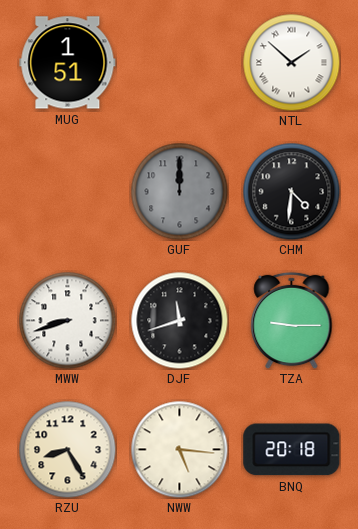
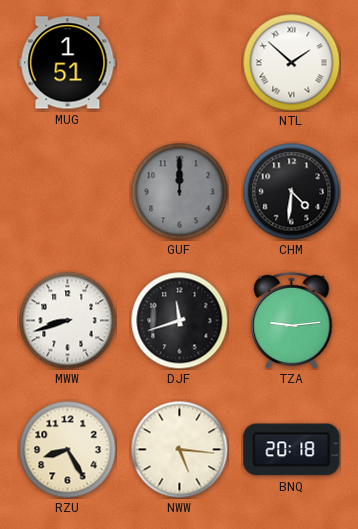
TZA: 9:15 -> 9:14
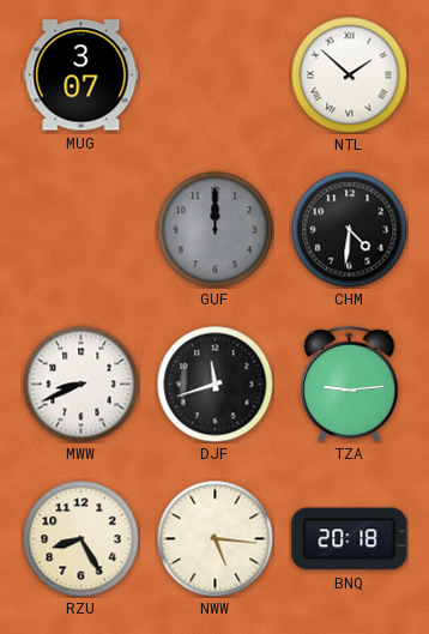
MUG: 1:51 -> 3:07
MWW: 8:42 -> 8:41
